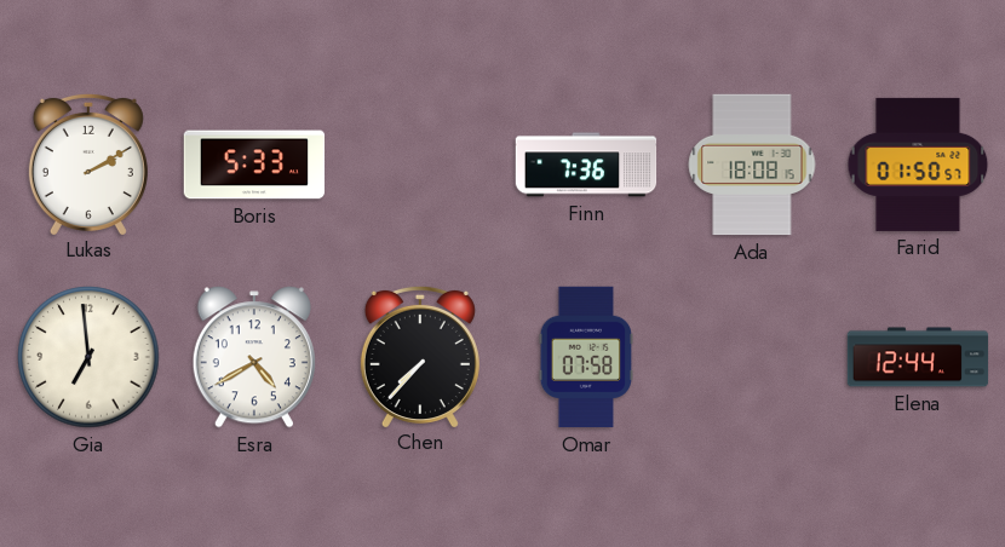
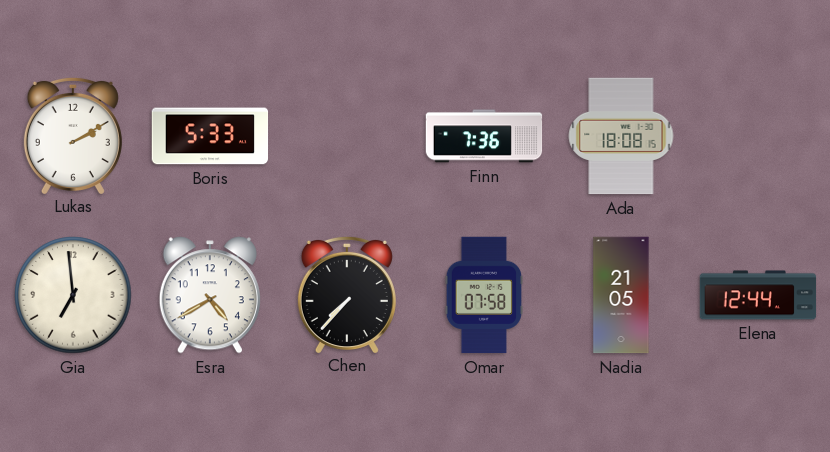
Farid: 01:50 -> none
Nadia: none -> 21:05
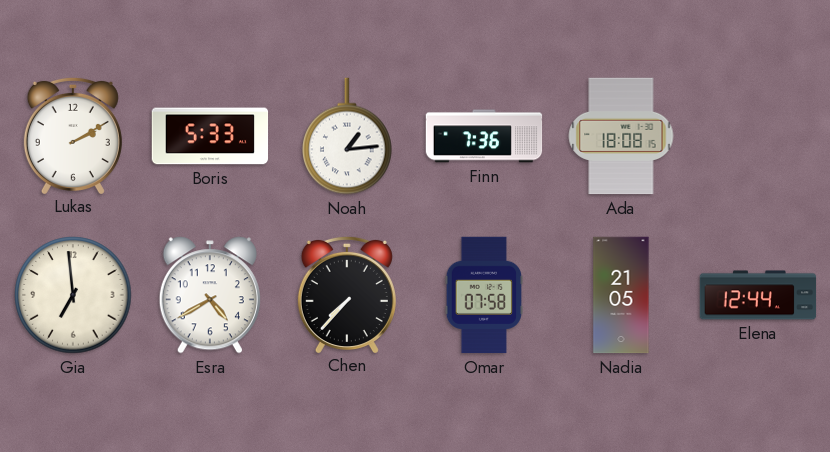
Noah: none -> 1:14
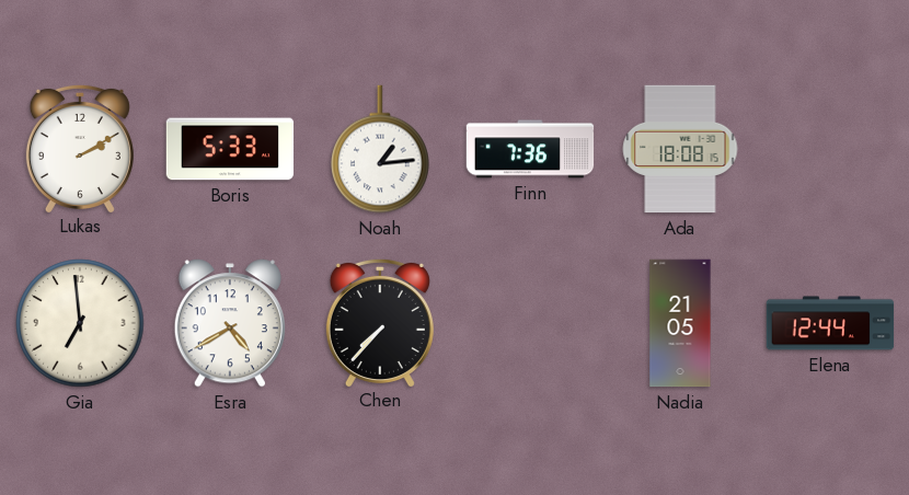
Omar: 07:58 -> none
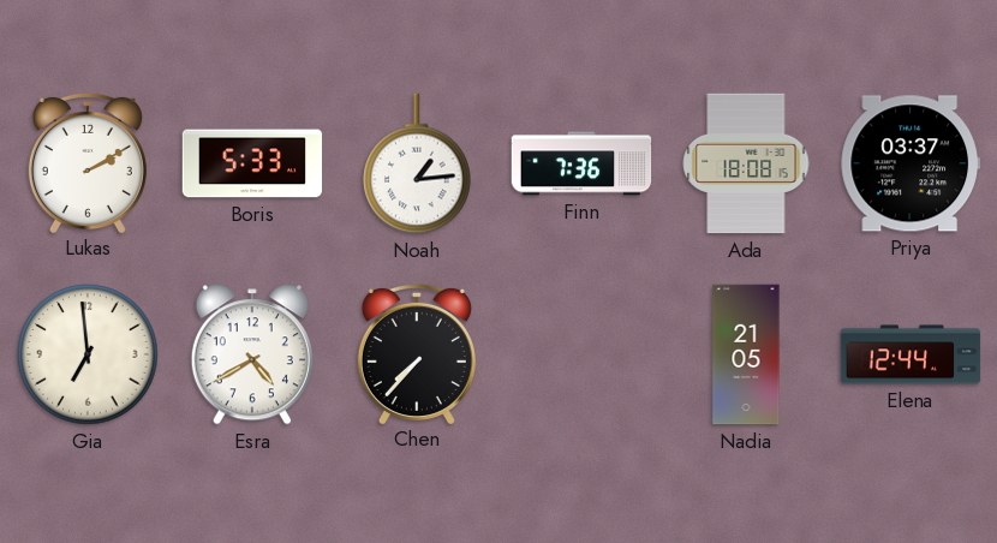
Priya: none -> 03:37
